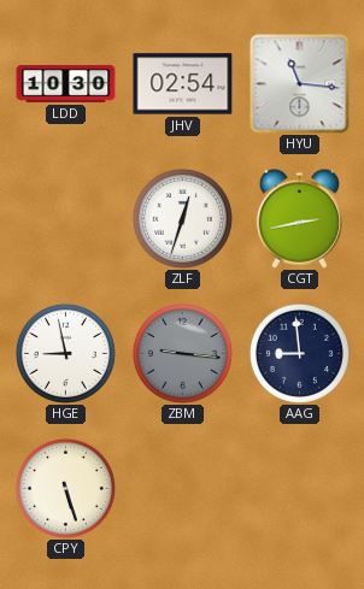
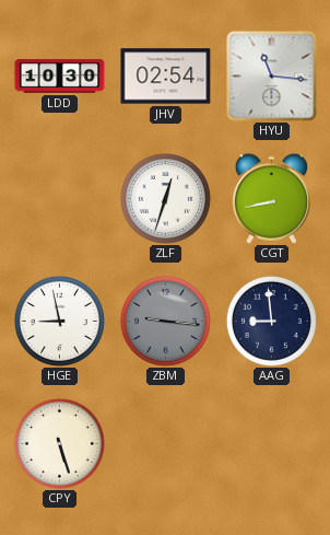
CGT: 2:43 -> 8:43
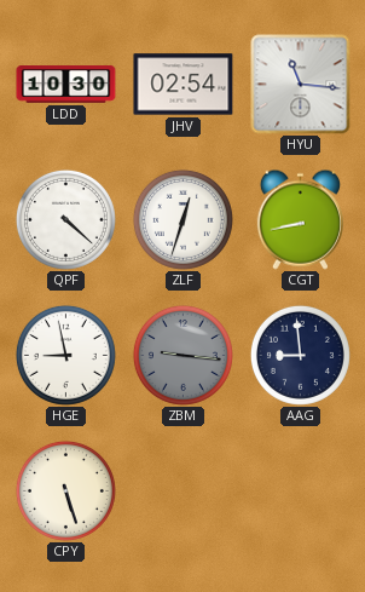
QPF: none -> 4:22
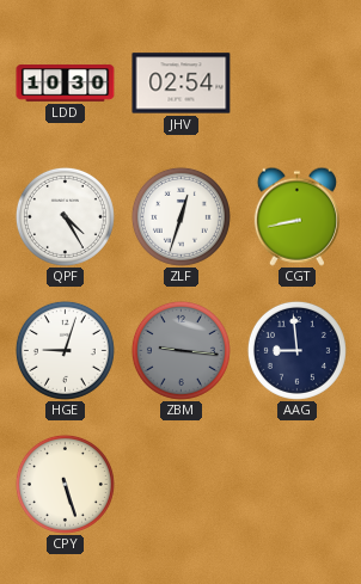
HYU: 11:16 -> none
QPF: 4:22 -> 4:25
HGE: 8:58 -> 9:03
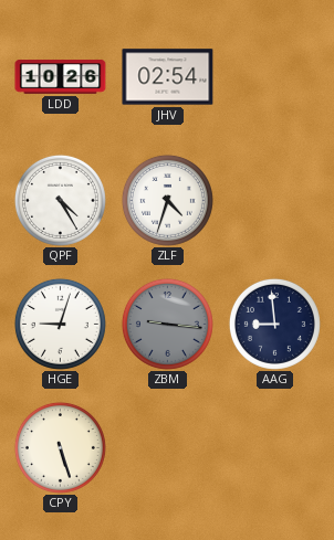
LDD: 10:30 -> 10:26
ZLF: 12:33 -> 4:33
CGT: 8:43 -> none
